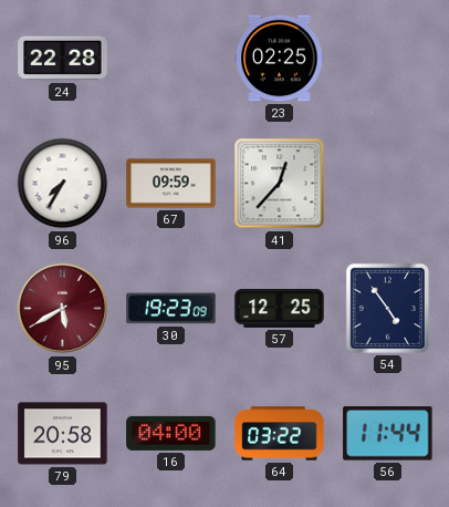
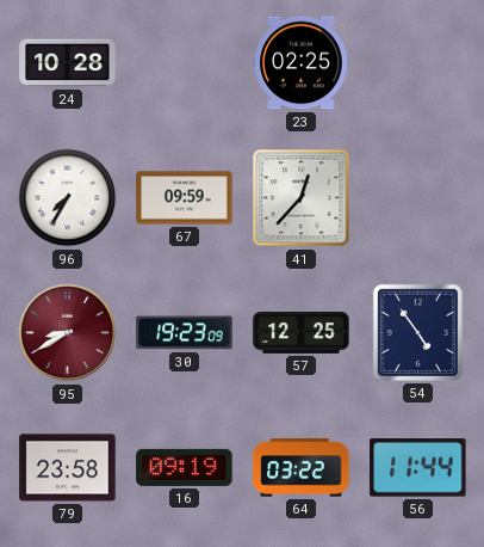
24: 22:28 -> 10:28
95: 5:40 -> 8:40
79: 20:58 -> 23:58
16: 04:00 -> 09:19
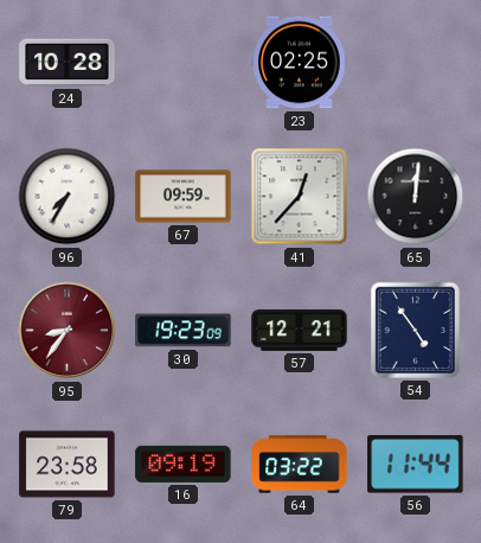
65: none -> 12:01
95: 8:40 -> 8:36
57: 12:25 -> 12:21
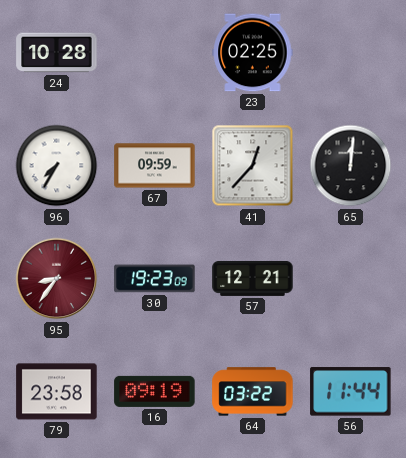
54: 4:54 -> none
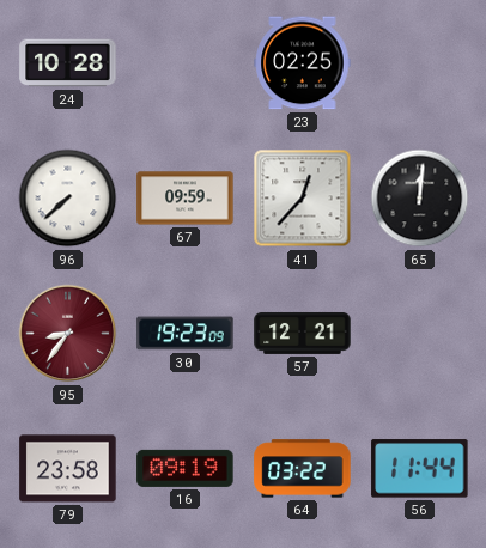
96: 7:35 -> 7:38
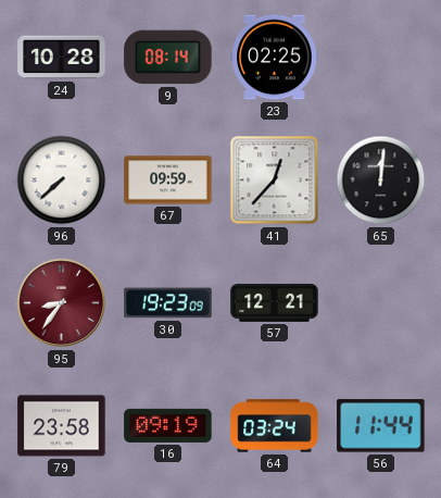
9: none -> 08:14
64: 03:22 -> 03:24
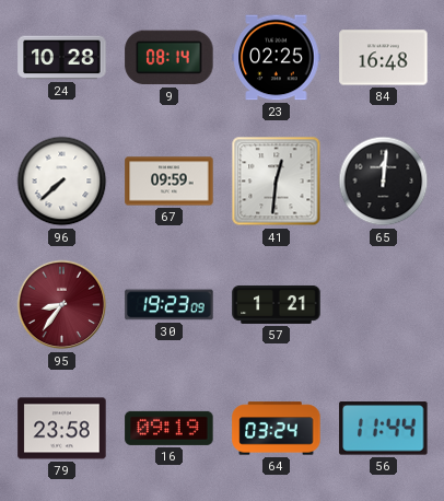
84: none -> 16:48
41: 12:37 -> 12:31
57: 12:21 -> 1:21
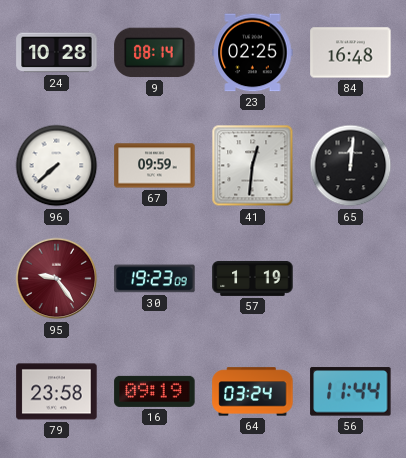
95: 8:36 -> 9:24
57: 1:21 -> 1:19
